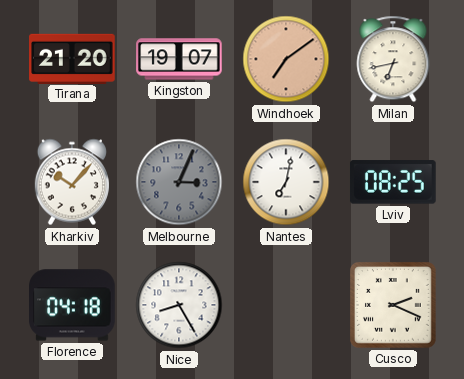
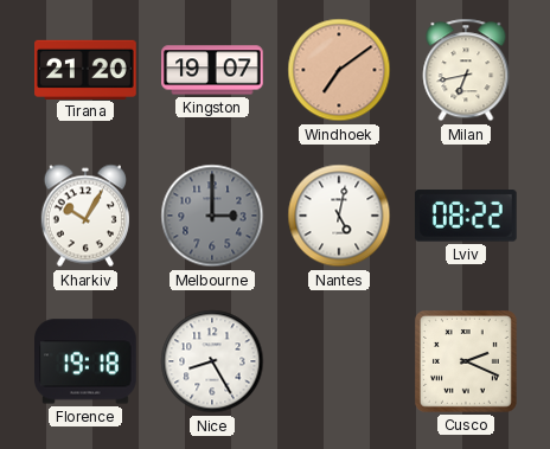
Kharkiv: 10:07 -> 10:05
Melbourne: 3:04 -> 3:00
Nantes: 7:02 -> 5:02
Lviv: 08:25 -> 08:22
Florence: 04:18 -> 19:18
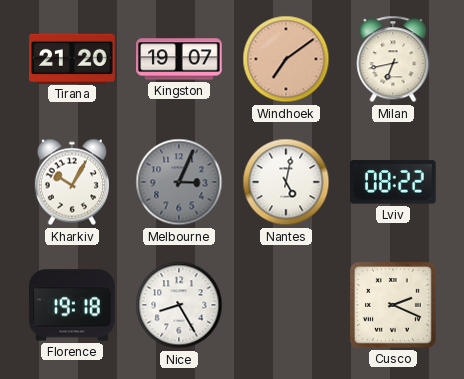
Melbourne: 3:00 -> 3:04
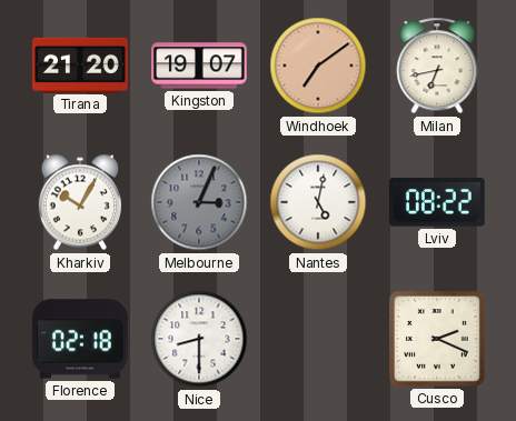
Florence: 19:18 -> 02:18
Nice: 8:25 -> 8:30
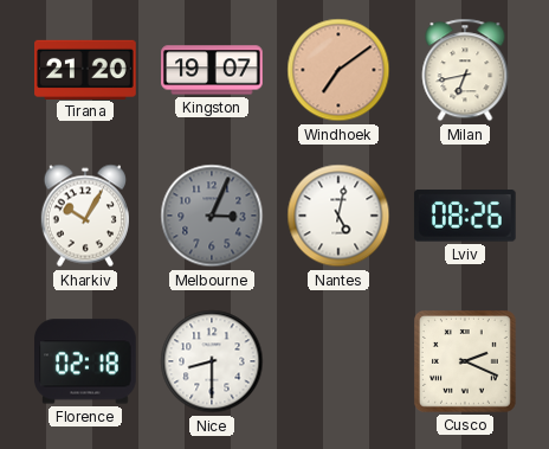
Lviv: 08:22 -> 08:26
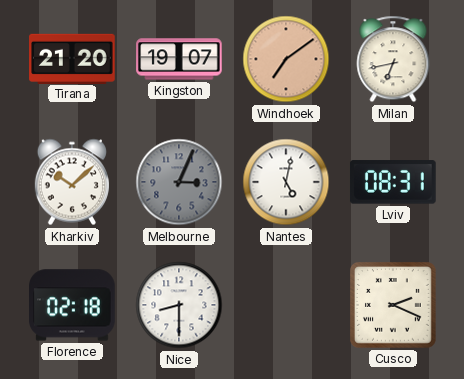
Kharkiv: 10:05 -> 10:08
Lviv: 08:26 -> 08:31
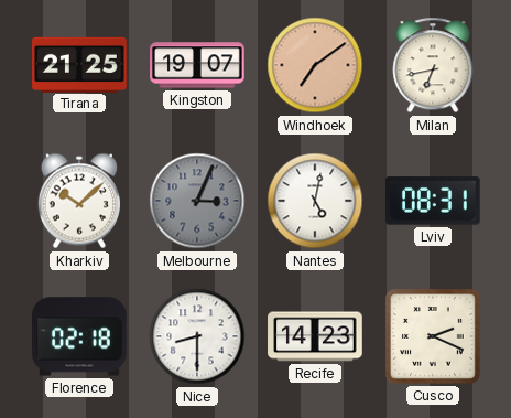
Tirana: 21:20 -> 21:25
Recife: none -> 14:23
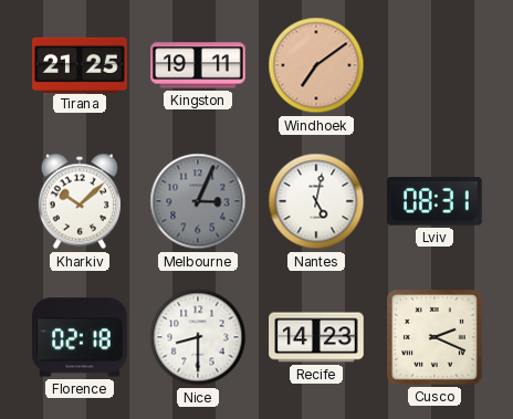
Kingston: 19:07 -> 19:11
Milan: 6:43 -> none
